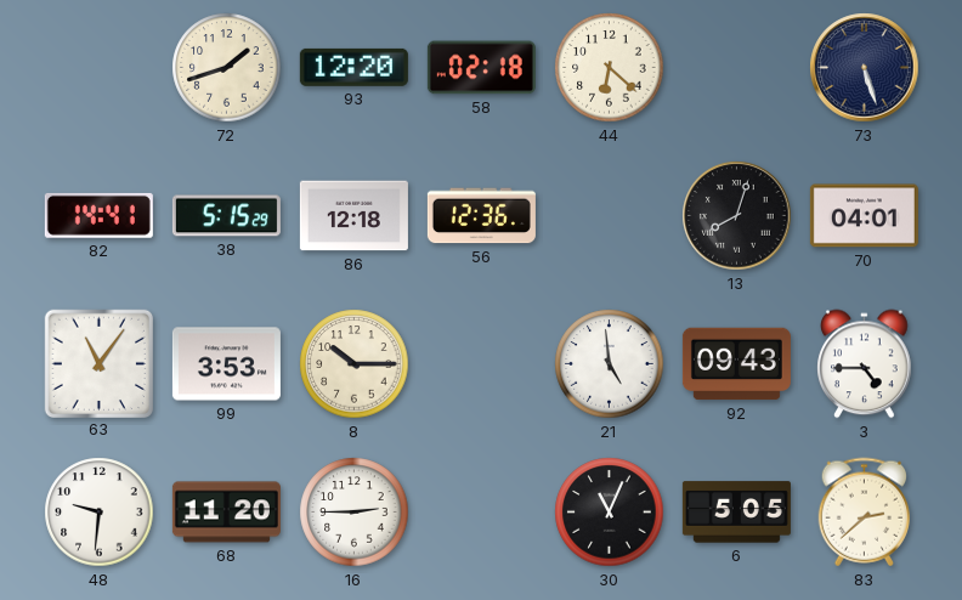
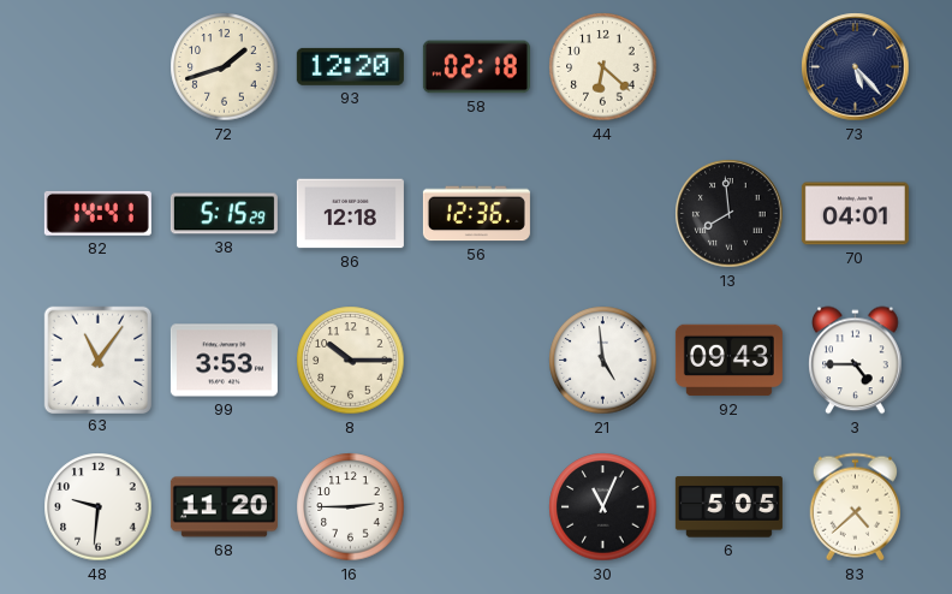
73: 5:27 -> 5:23
13: 8:03 -> 7:59
83: 2:38 -> 4:38
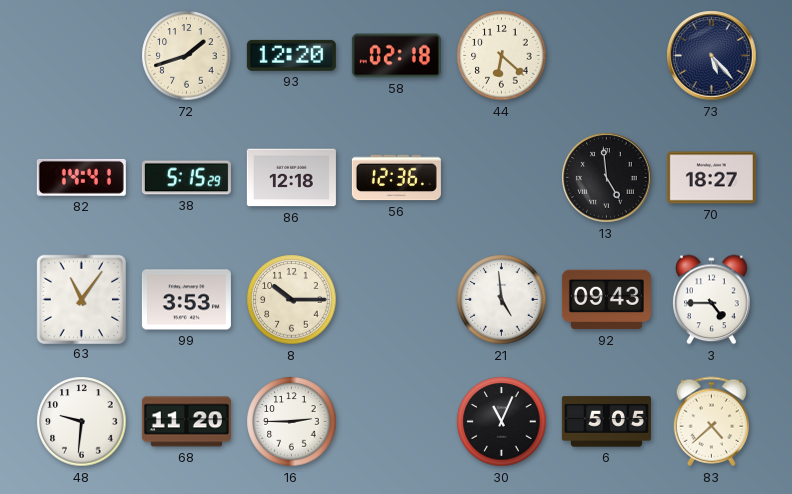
13: 7:59 -> 4:59
70: 04:01 -> 18:27
